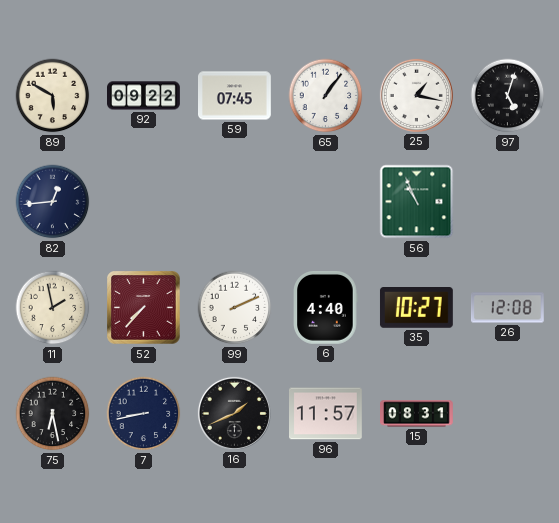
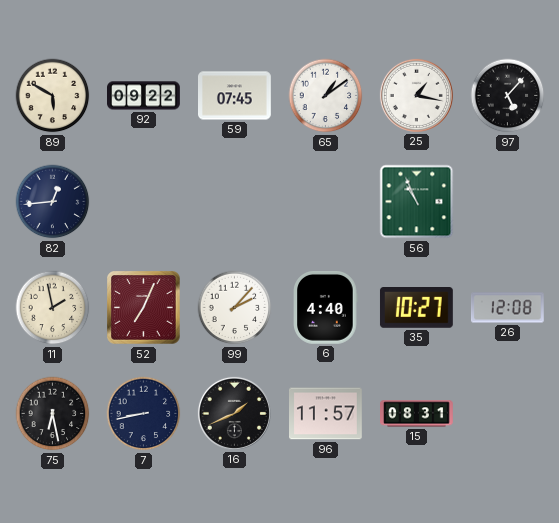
65: 1:06 -> 1:09
97: 5:03 -> 5:07
52: 7:37 -> 7:04
99: 2:11 -> 2:07
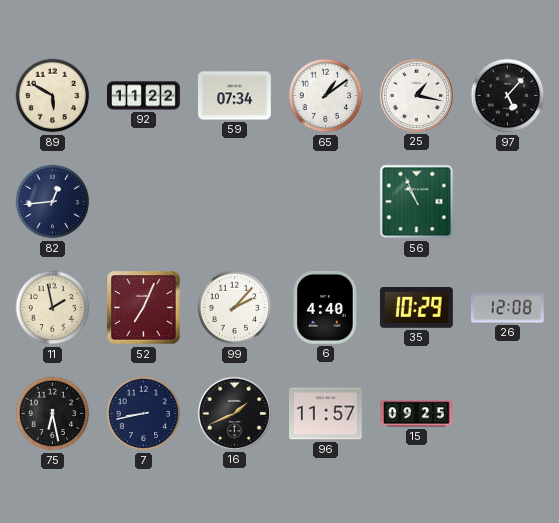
92: 09:22 -> 11:22
59: 07:45 -> 07:34
35: 10:27 -> 10:29
15: 08:31 -> 09:25
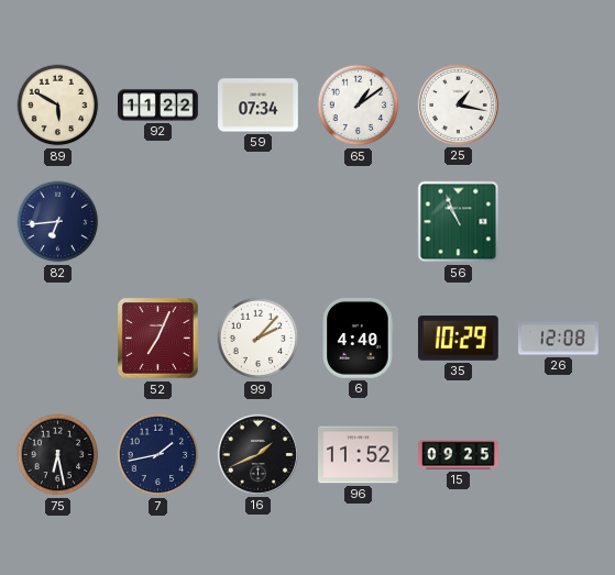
97: 5:07 -> none
82: 12:44 -> 6:44
11: 1:58 -> none
7: 8:43 -> 1:43
96: 11:57 -> 11:52
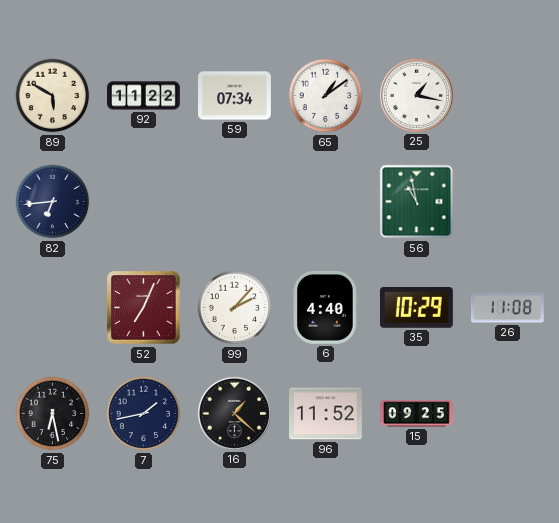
56: 10:56 -> 10:58
26: 12:08 -> 11:08
16: 1:41 -> 1:22
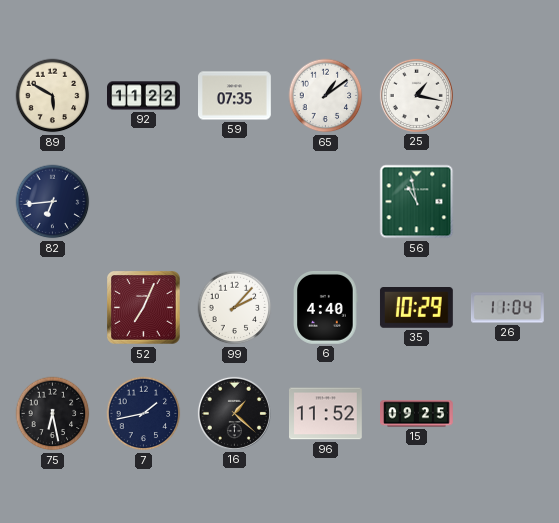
59: 07:34 -> 07:35
26: 11:08 -> 11:04
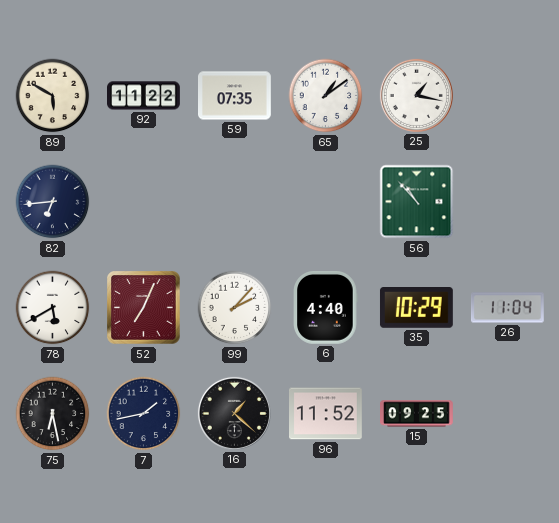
56: 10:58 -> 10:53
78: none -> 5:40
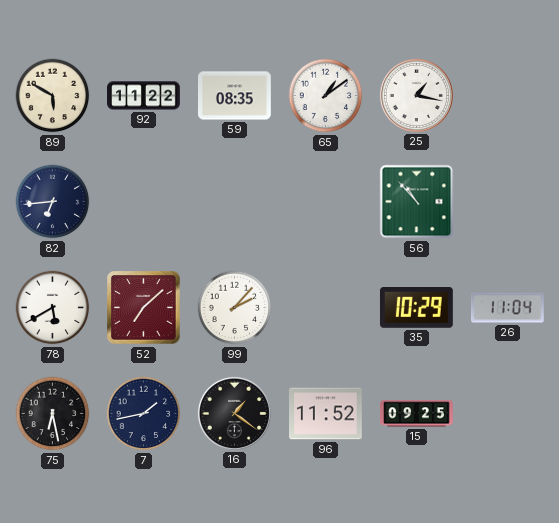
59: 07:35 -> 08:35
52: 7:04 -> 7:08
6: 4:40 -> none
16: 1:22 -> 1:21
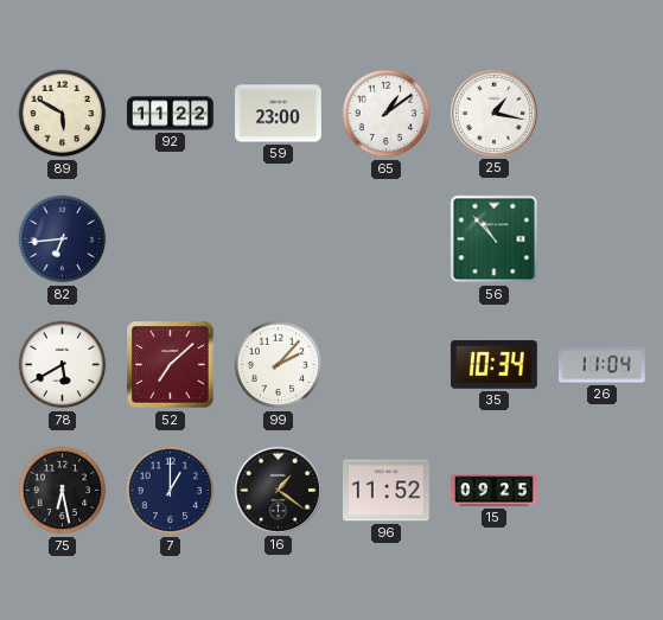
59: 08:35 -> 23:00
35: 10:29 -> 10:34
7: 1:43 -> 1:00
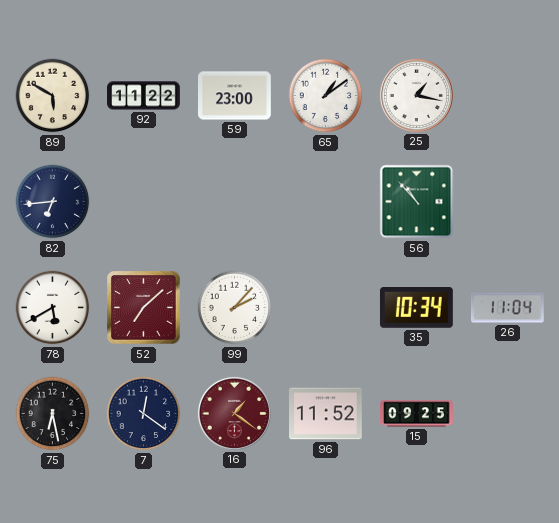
7: 1:00 -> 12:21
16 dial: black -> burgundy
